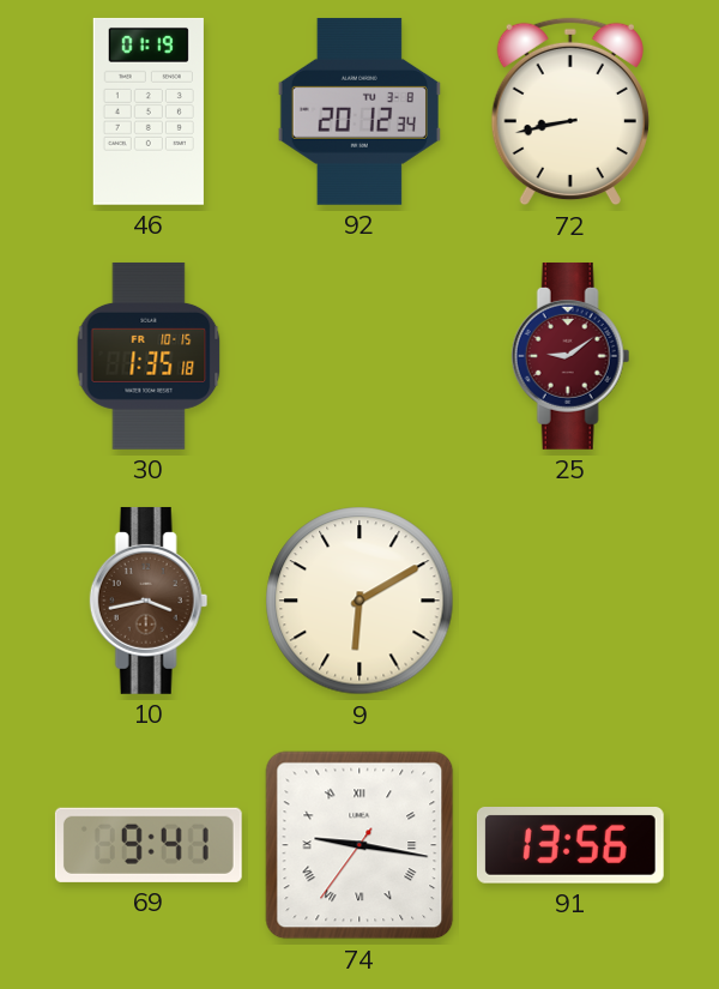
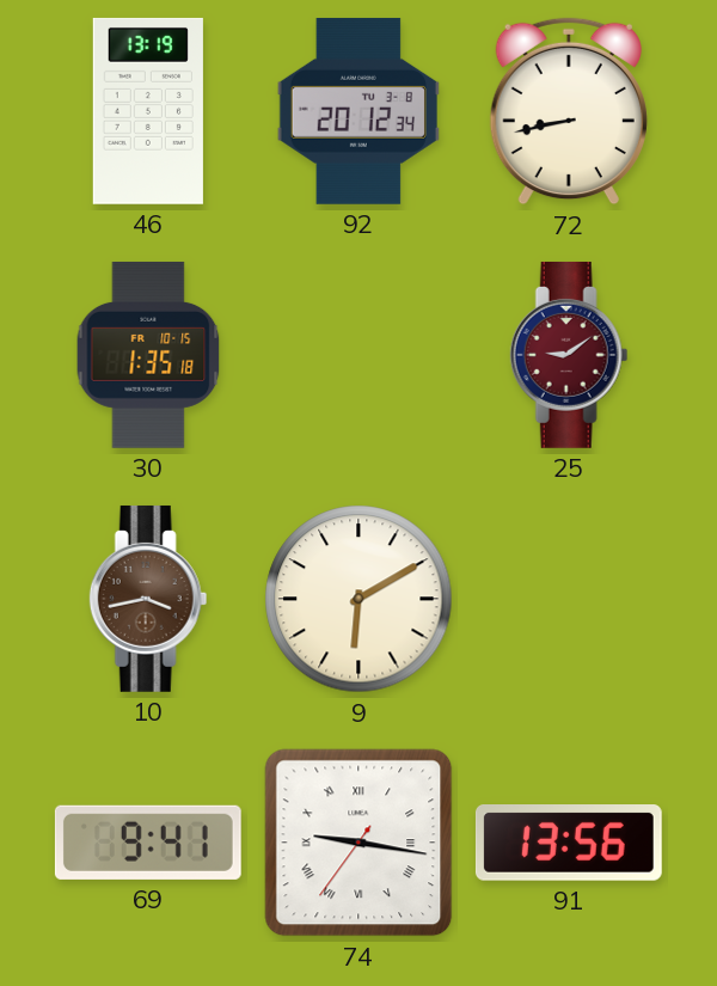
46: 01:19 -> 13:19
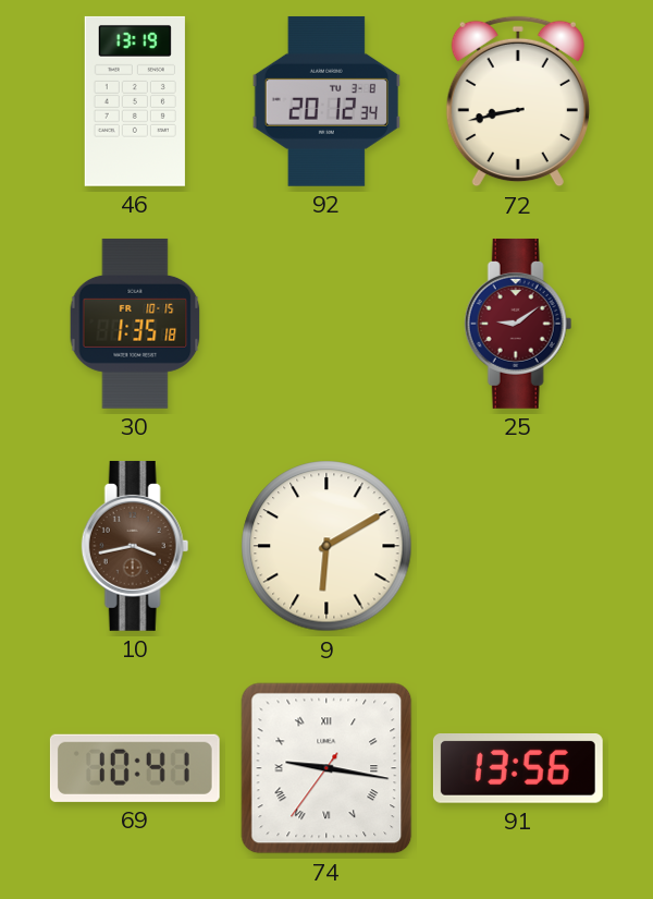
69: 9:41 -> 10:41
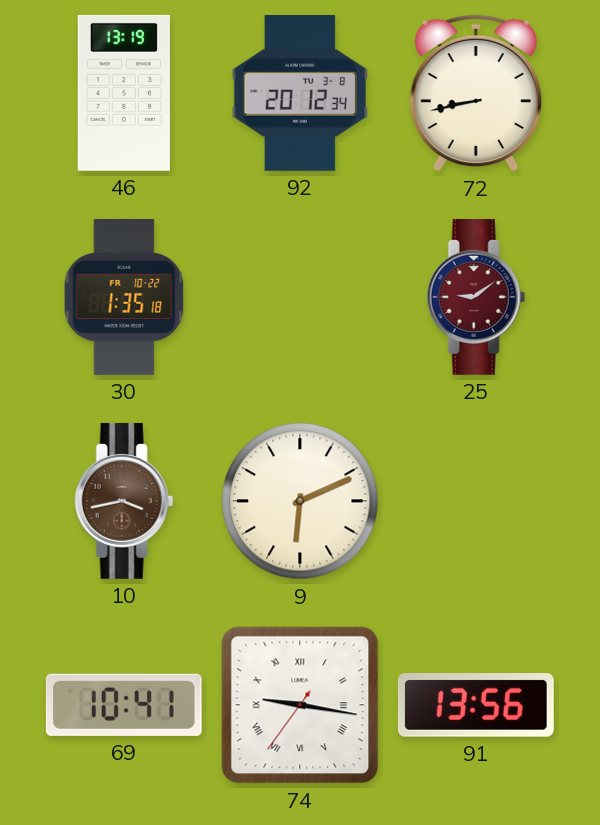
30 date: FR 10-15 -> FR 10-22
9: 6:10 -> 6:11
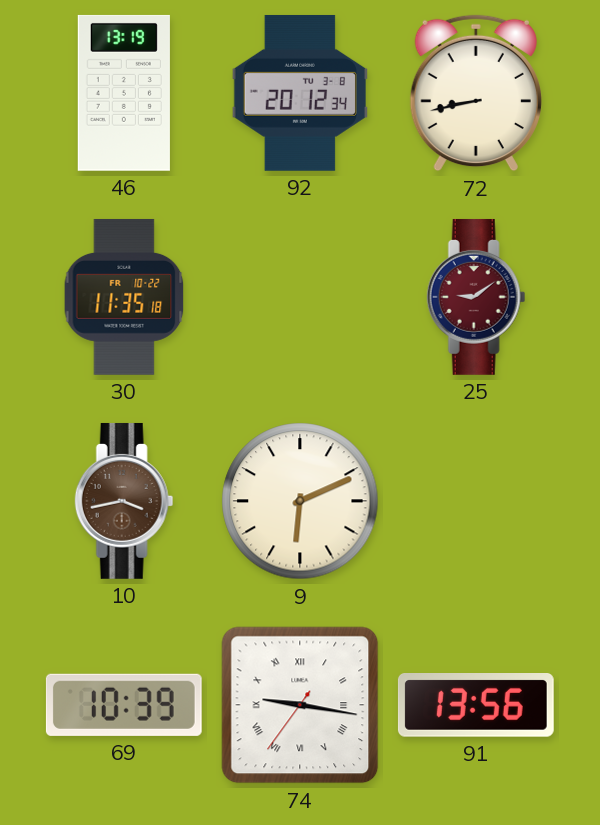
30: 1:35 -> 11:35
69: 10:41 -> 10:39
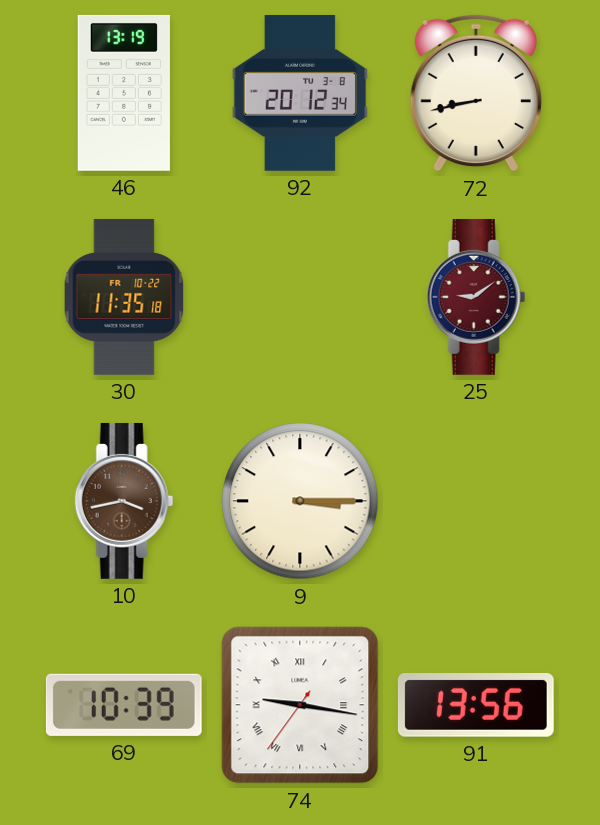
9: 6:11 -> 3:15
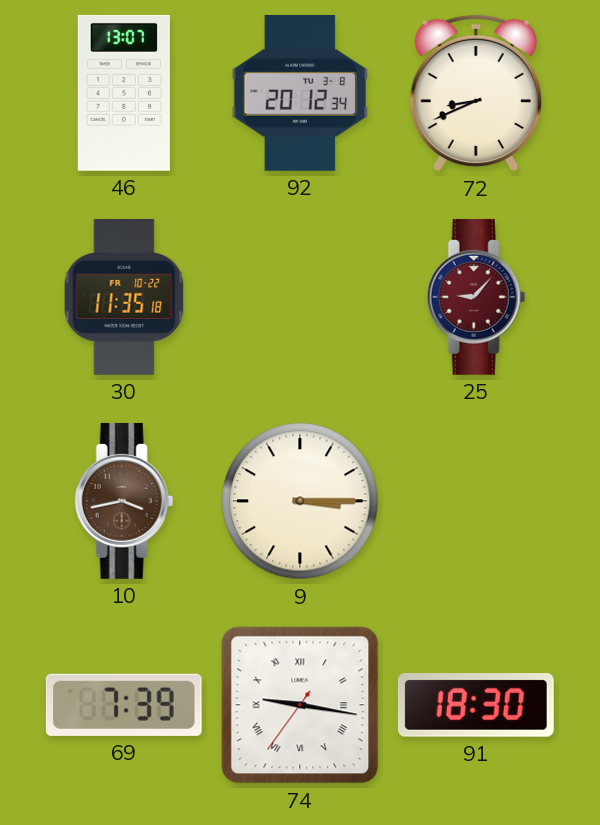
46: 13:19 -> 13:07
72: 8:43 -> 8:41
25: 9:09 -> 9:07
69: 10:39 -> 7:39
91: 13:56 -> 18:30
